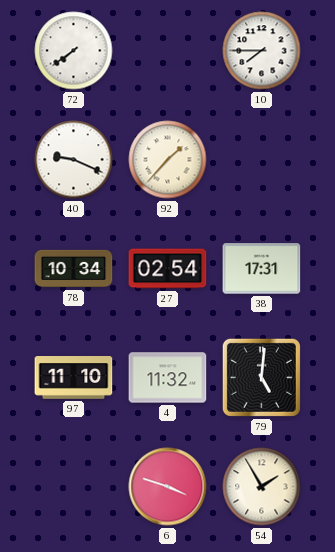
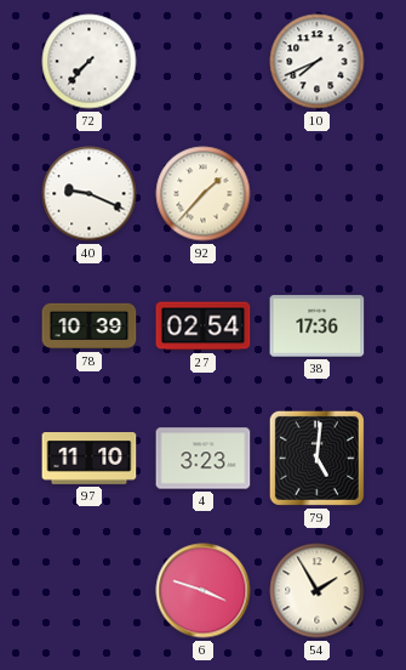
72: 7:39 -> 7:37
10: 7:45 -> 7:41
78: 10:34 -> 10:39
38: 17:31 -> 17:36
4: 11:32 -> 3:23
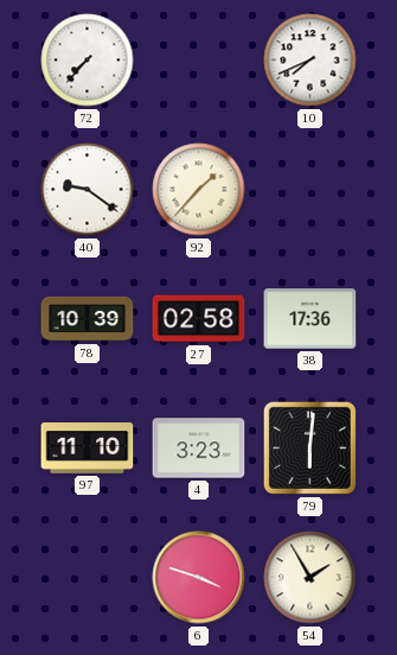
40: 9:19 -> 9:21
27: 02:54 -> 02:58
79: 5:01 -> 6:01
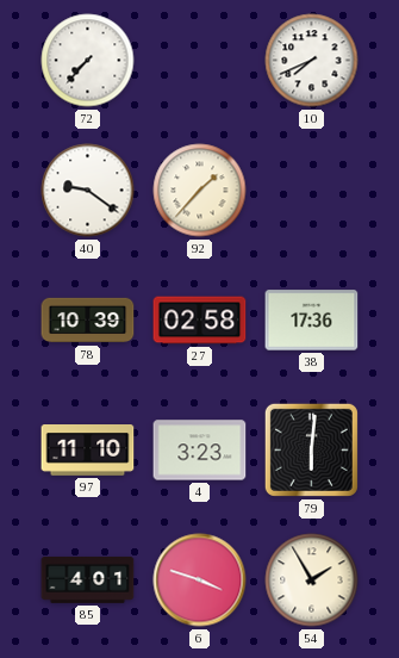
85: none -> 4:01
